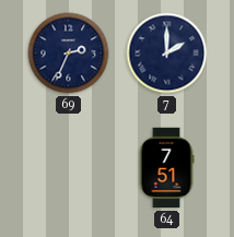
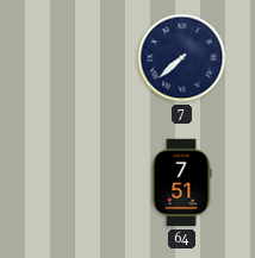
69: 2:34 -> none
7: 2:00 -> 7:38
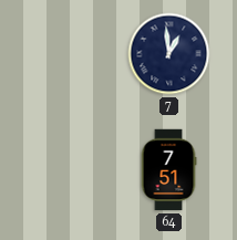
7: 7:38 -> 12:59
